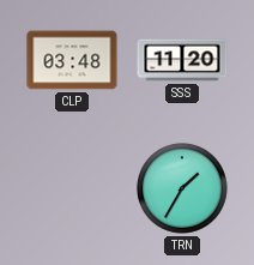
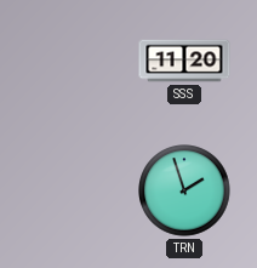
CLP: 03:48 -> none
TRN: 1:35 -> 1:57
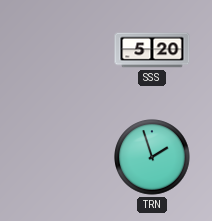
SSS: 11:20 -> 5:20
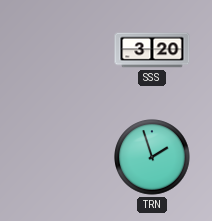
SSS: 5:20 -> 3:20
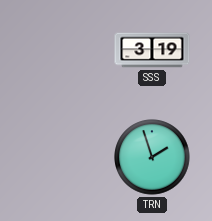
SSS: 3:20 -> 3:19
